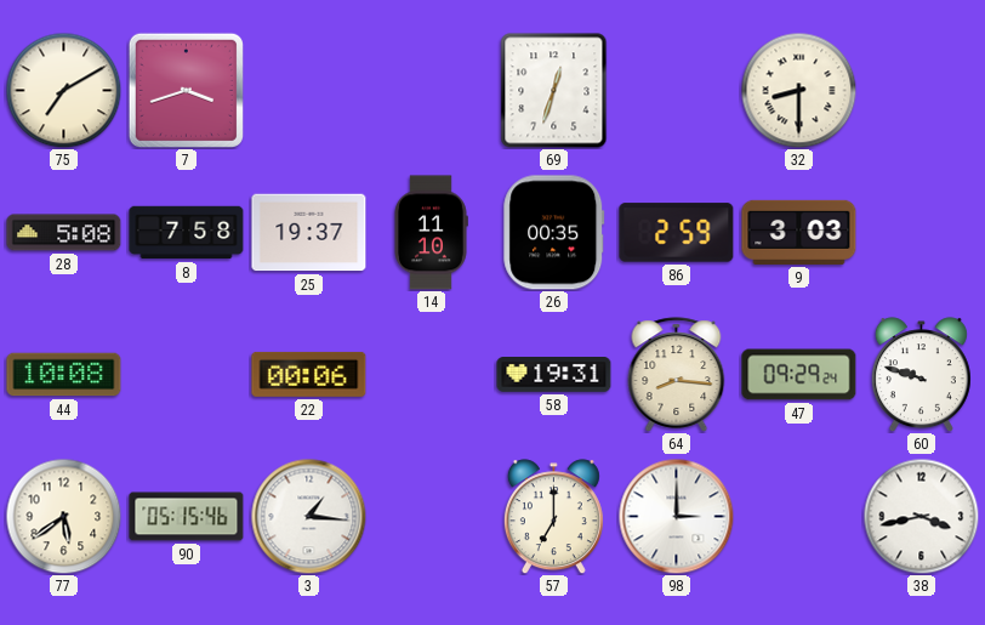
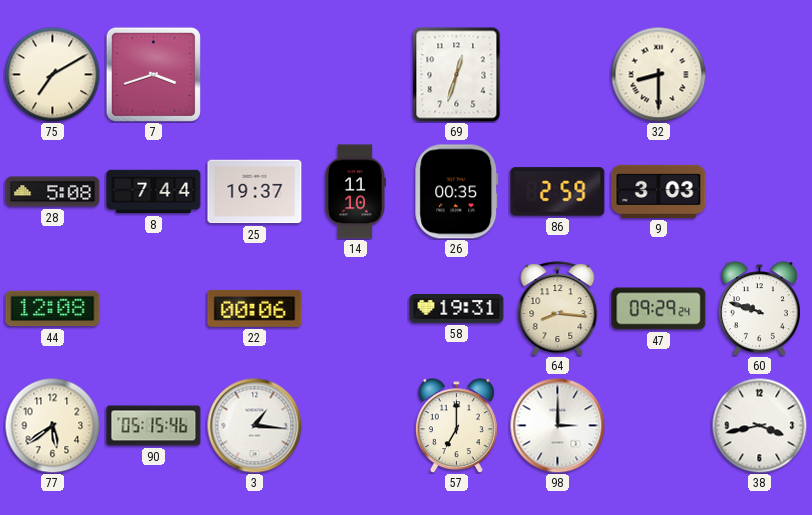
8: 7:58 -> 7:44
44: 10:08 -> 12:08
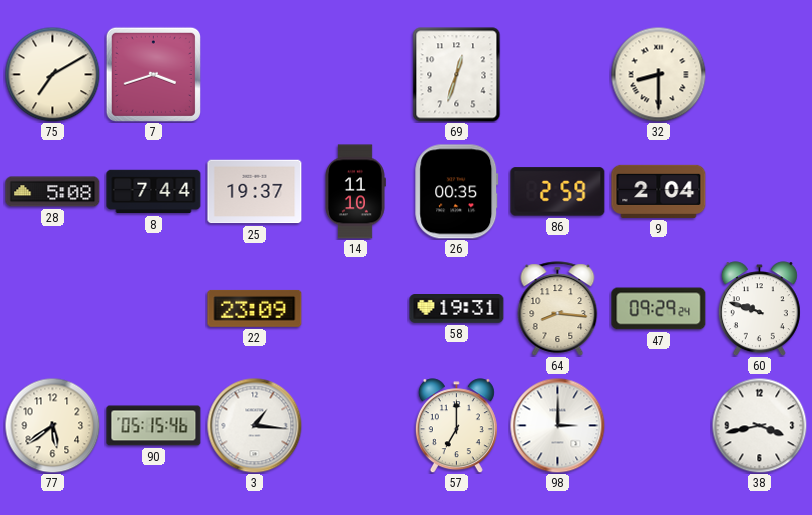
9: 3:03 -> 2:04
44: 12:08 -> none
22: 00:06 -> 23:09
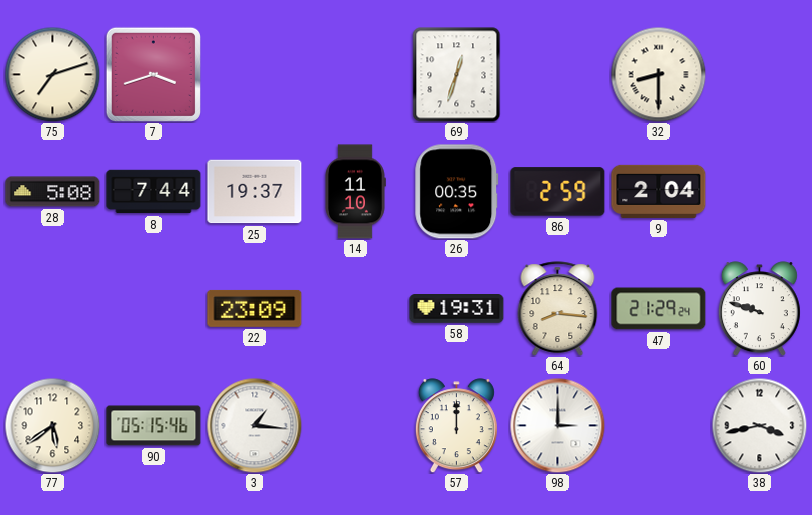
75: 7:10 -> 7:12
47: 09:29 -> 21:29
57: 7:00 -> 12:00
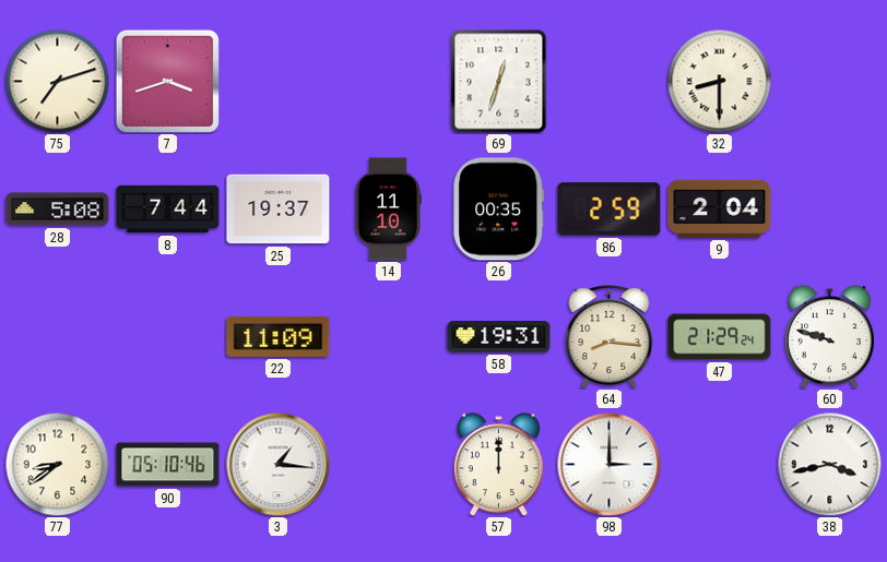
22: 23:09 -> 11:09
77: 5:39 -> 8:39
90: 05:15 -> 05:10
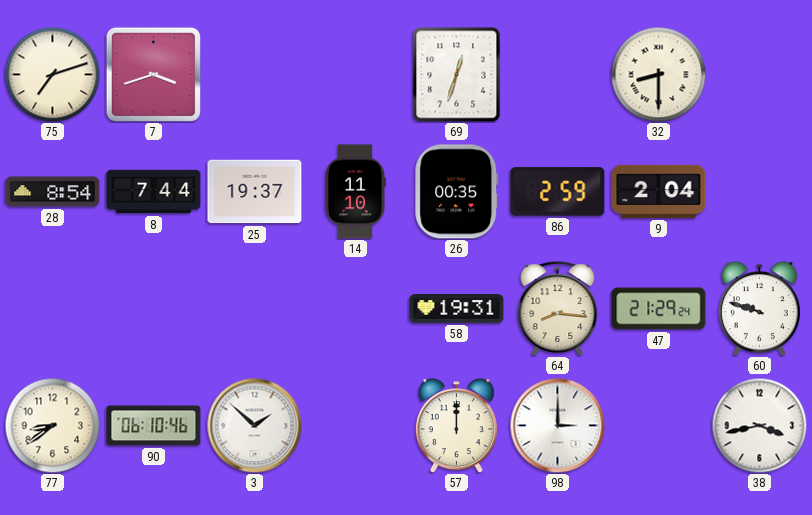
28: 5:08 -> 8:54
22: 11:09 -> none
90: 05:10 -> 06:10
3: 1:16 -> 1:52
